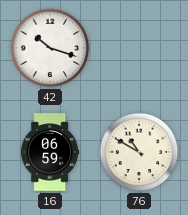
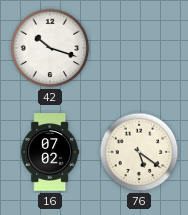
16: 06:59 -> 07:02
76: 10:50 -> 5:21
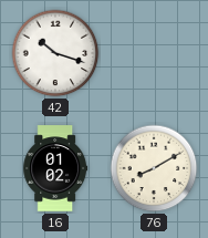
16: 07:02 -> 01:02
76: 5:21 -> 8:10
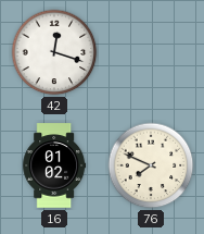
42: 10:18 -> 12:18
76: 8:10 -> 7:49
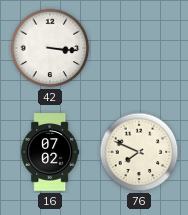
42: 12:18 -> 3:16
16: 01:02 -> 07:02
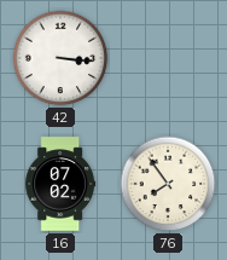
76: 7:49 -> 7:54
